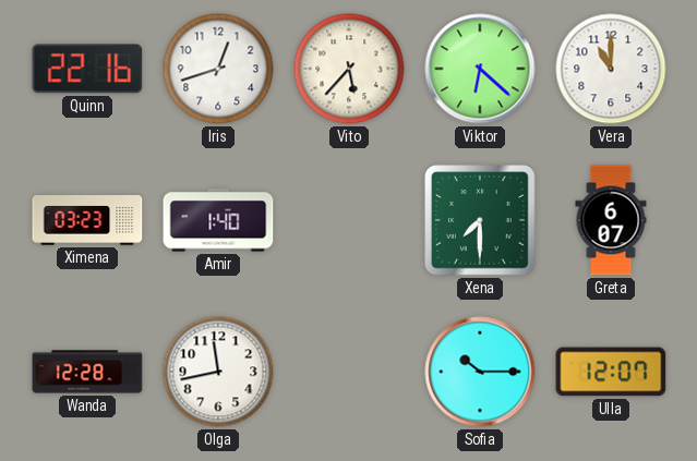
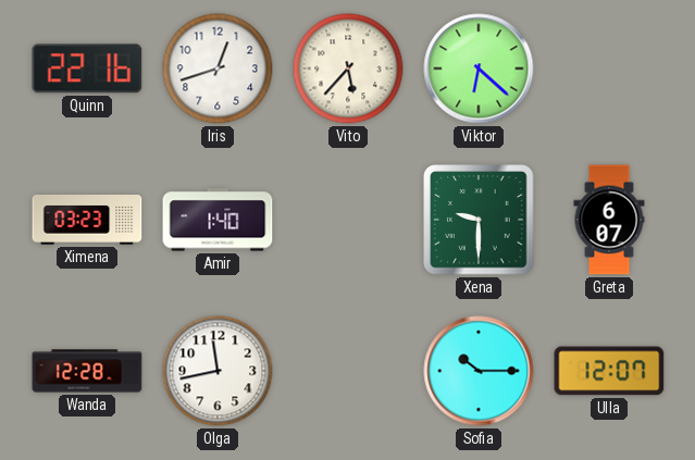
Vera: 11:00 -> none
Xena: 7:30 -> 9:30
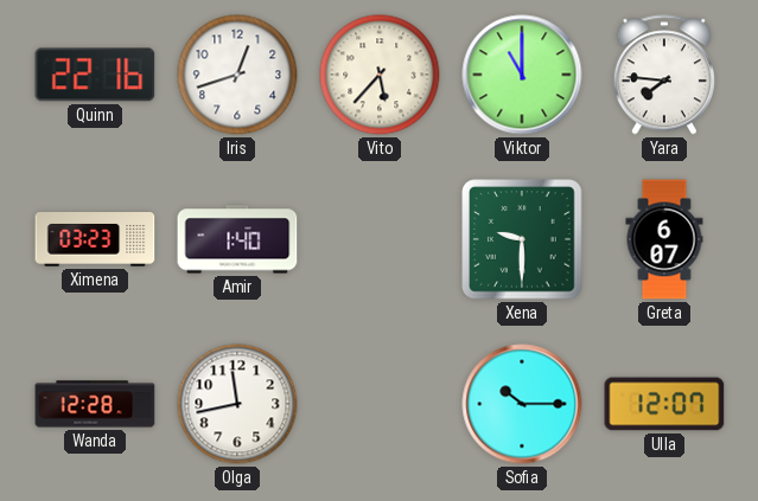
Viktor: 6:22 -> 11:00
Yara: none -> 7:46
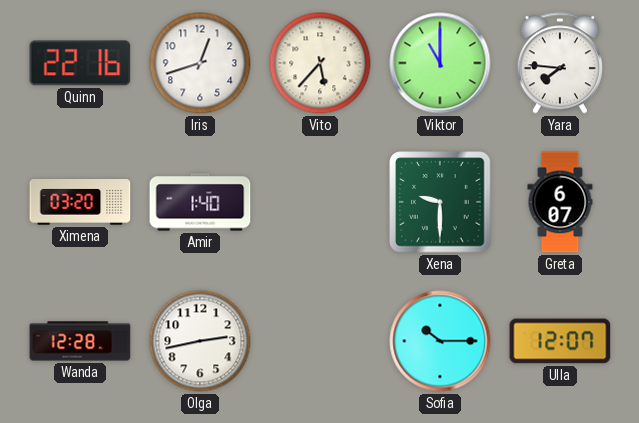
Ximena: 03:23 -> 03:20
Olga: 11:43 -> 2:43
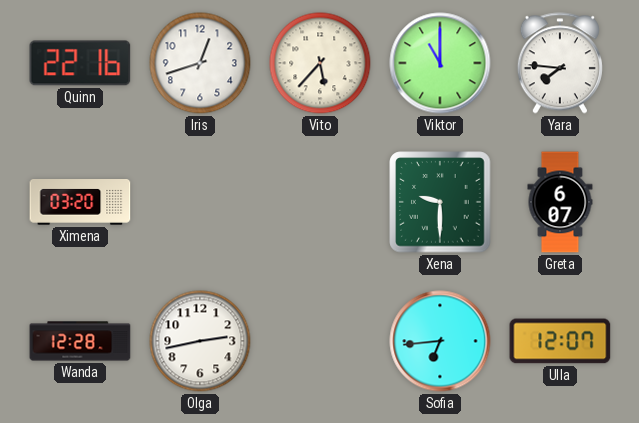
Amir: 1:40 -> none
Sofia: 10:15 -> 6:44
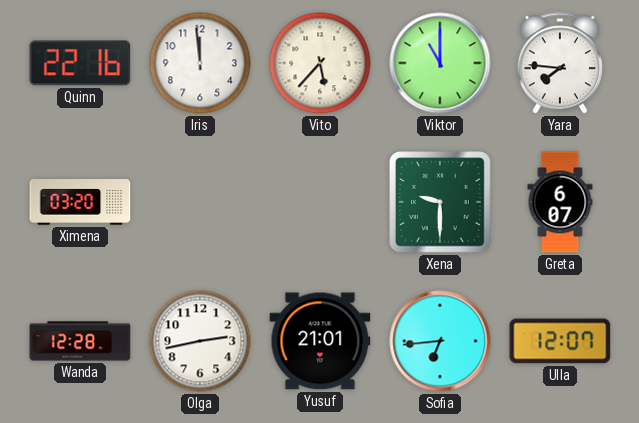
Iris: 12:42 -> 11:59
Yusuf: none -> 21:01
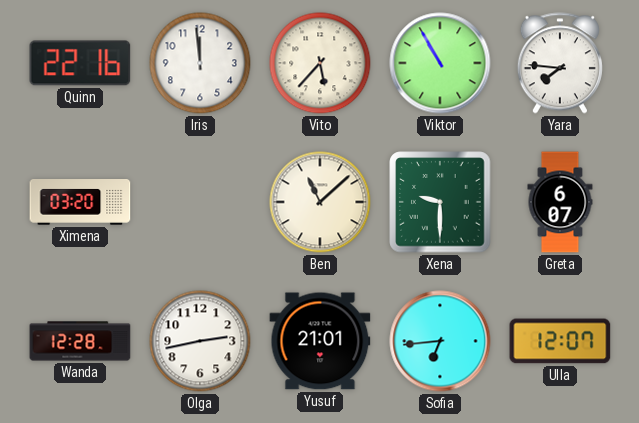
Viktor: 11:00 -> 10:55
Ben: none -> 11:08
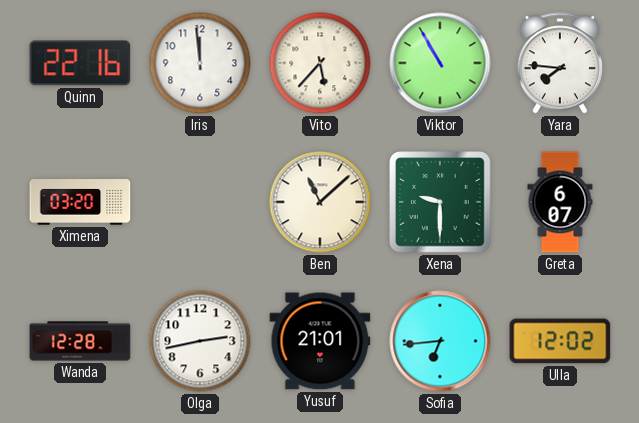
Ulla: 12:07 -> 12:02
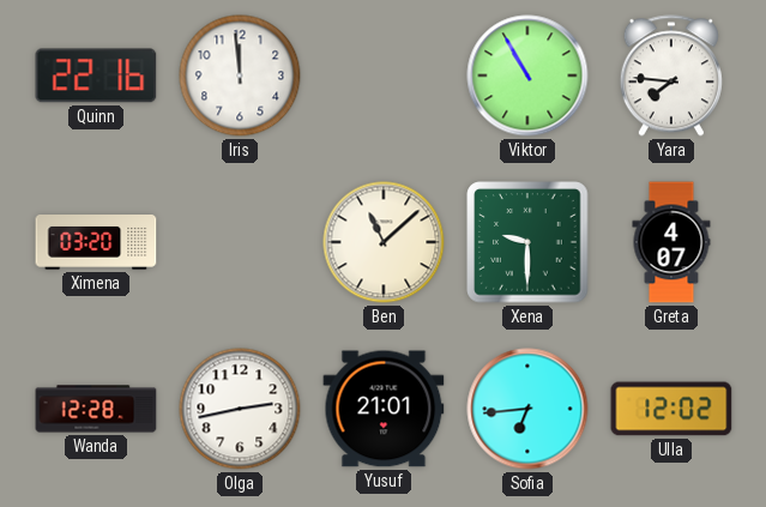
Vito: 5:37 -> none
Greta: 6:07 -> 4:07
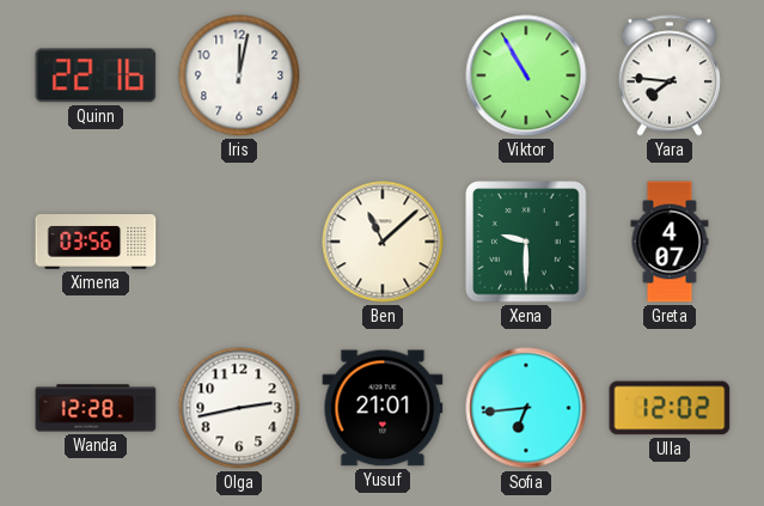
Iris: 11:59 -> 12:02
Ximena: 03:20 -> 03:56
